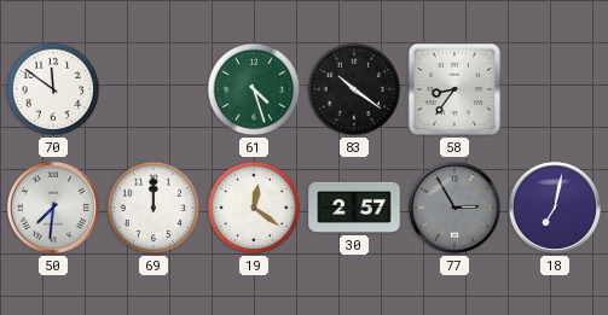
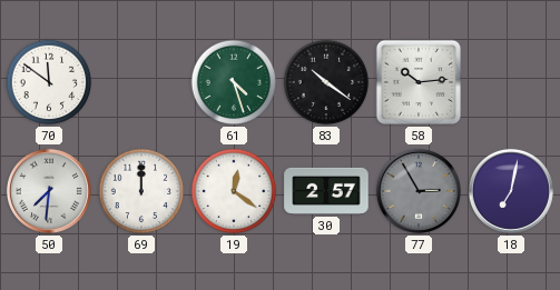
58: 8:36 -> 10:14
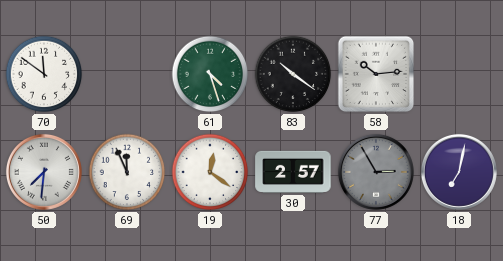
69: 12:00 -> 11:56
